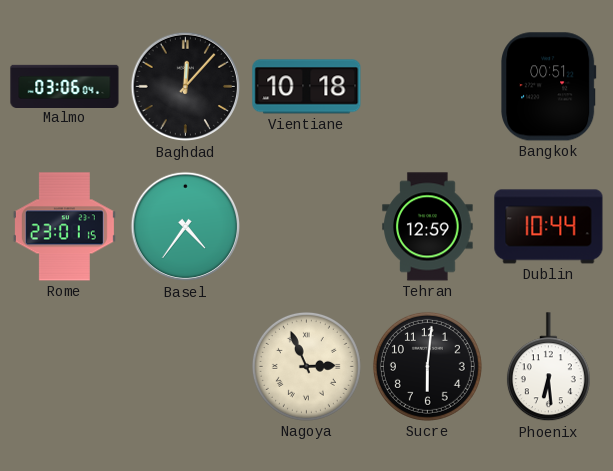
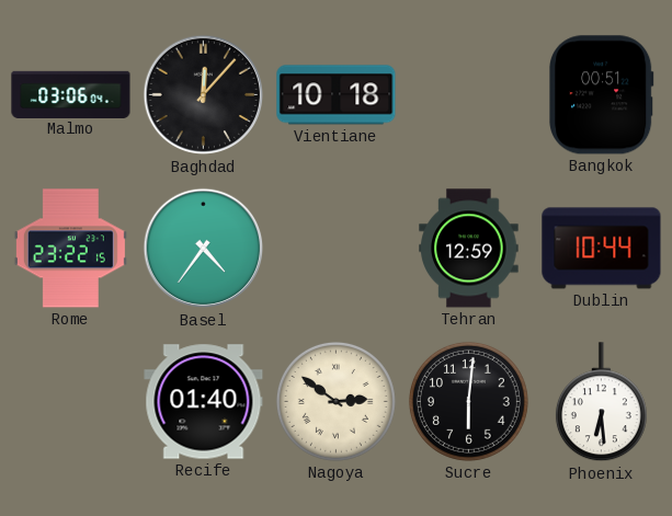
Rome: 23:01 -> 23:22
Recife: none -> 01:40
Nagoya: 2:56 -> 2:51
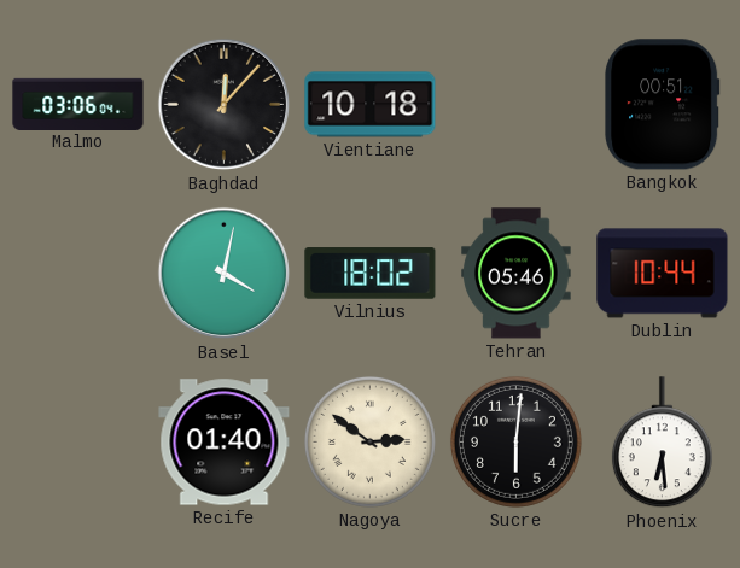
Rome: 23:22 -> none
Basel: 4:36 -> 4:02
Vilnius: none -> 18:02
Tehran: 12:59 -> 05:46
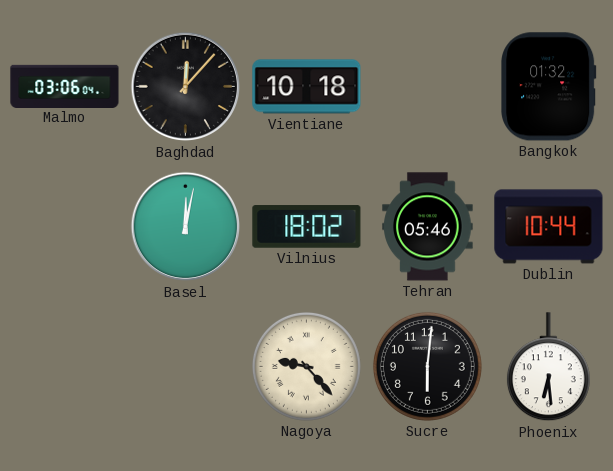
Bangkok: 00:51 -> 01:32
Basel: 4:02 -> 12:02
Recife: 01:40 -> none
Nagoya: 2:51 -> 9:23
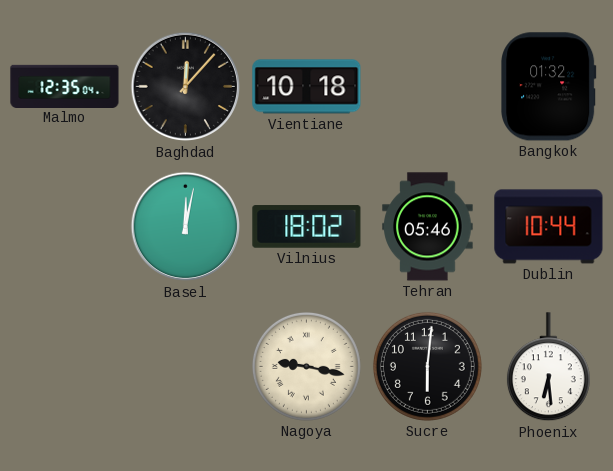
Malmo: 03:06 -> 12:35
Nagoya: 9:23 -> 9:17
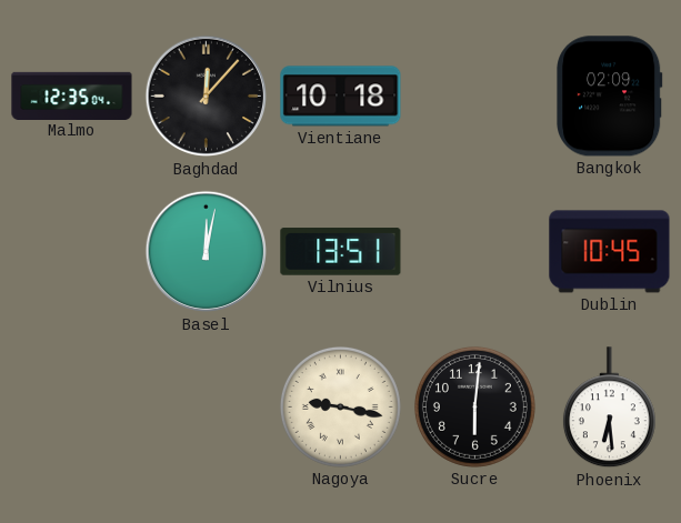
Bangkok: 01:32 -> 02:09
Vilnius: 18:02 -> 13:51
Tehran: 05:46 -> none
Dublin: 10:44 -> 10:45
